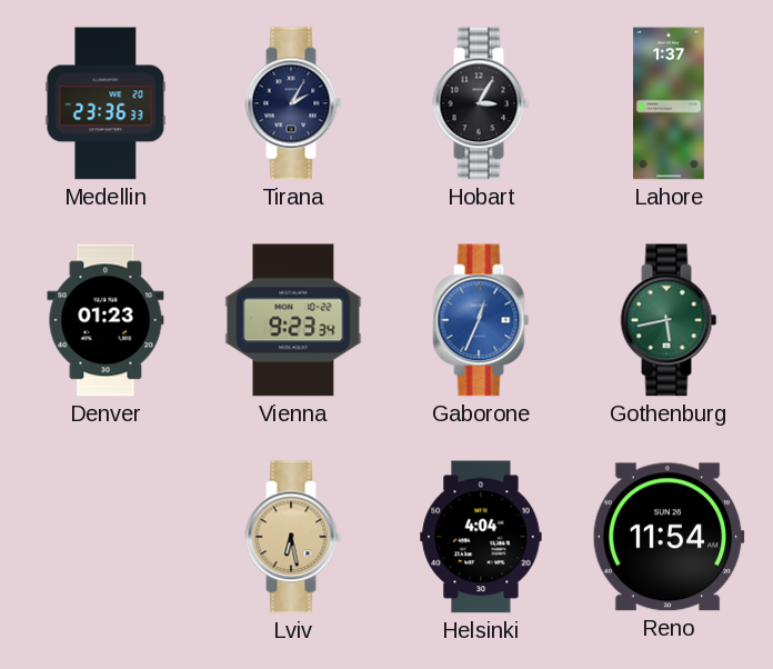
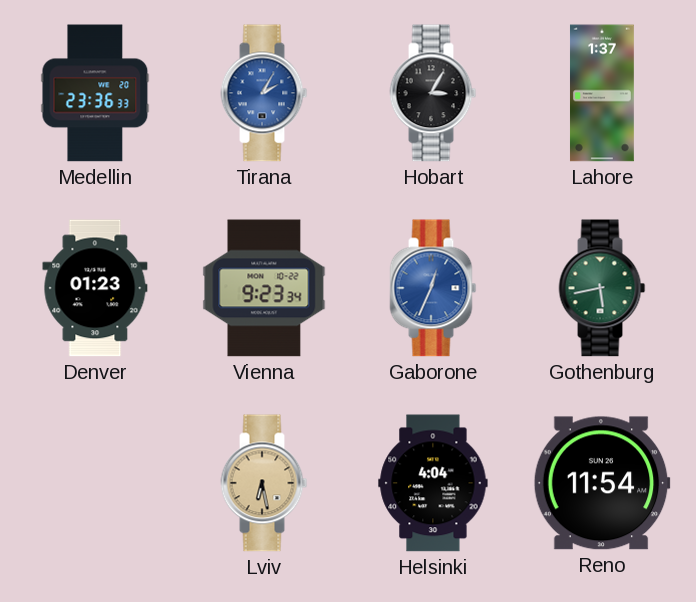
Tirana dial: navy -> blue
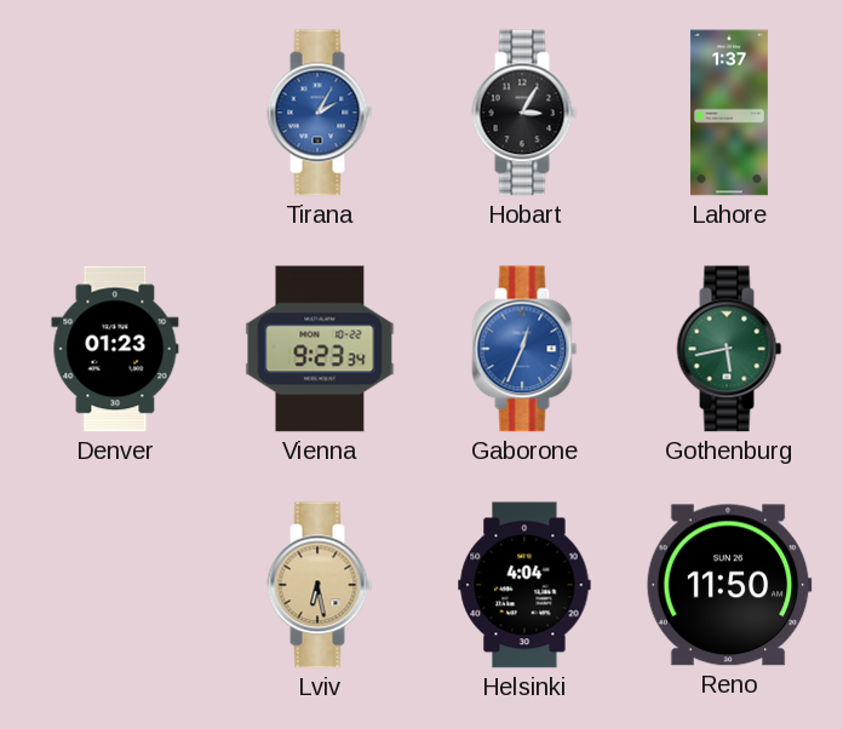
Medellin: 23:36 -> none
Reno: 11:54 -> 11:50
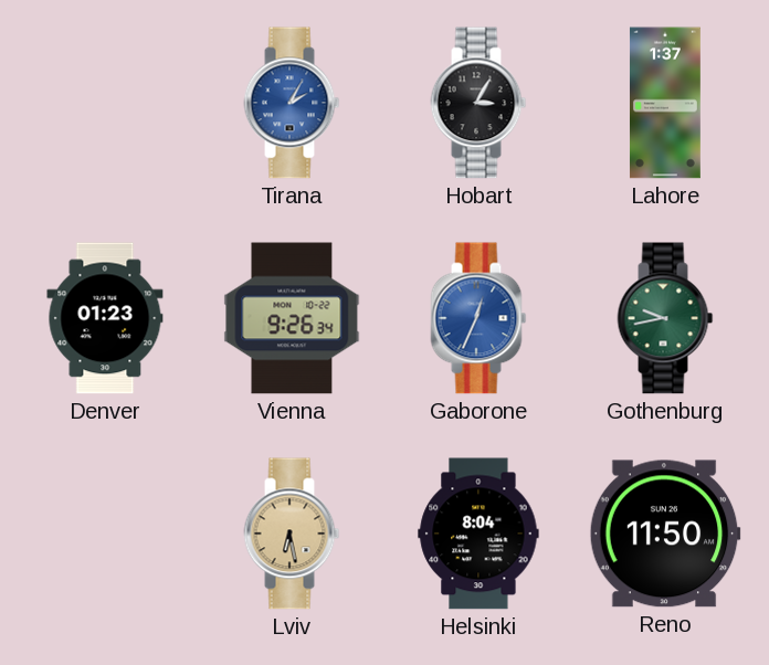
Vienna: 9:23 -> 9:26
Gothenburg: 5:43 -> 9:43
Helsinki: 4:04 -> 8:04
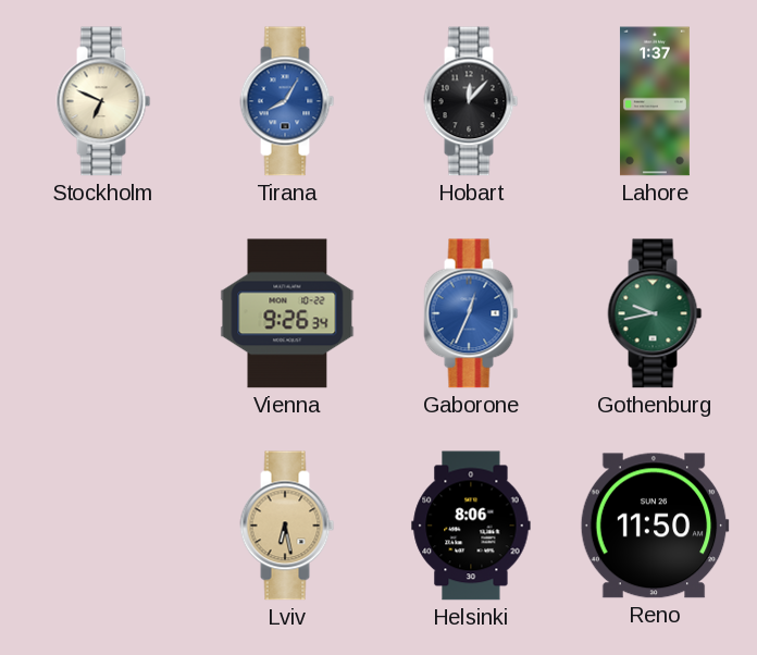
Stockholm: none -> 6:49
Tirana: 2:05 -> 8:05
Hobart: 3:05 -> 12:07
Denver: 01:23 -> none
Helsinki: 8:04 -> 8:06
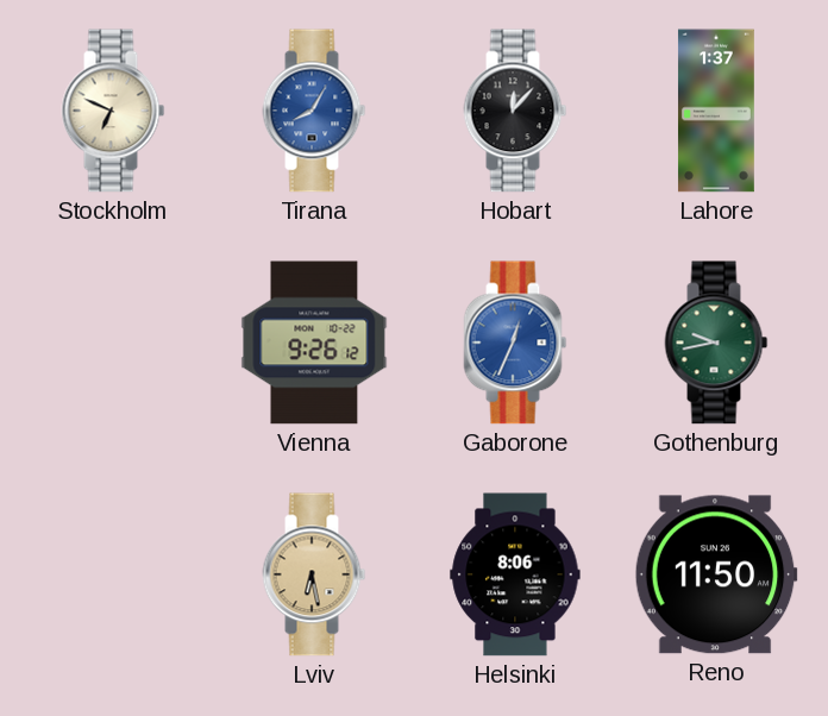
Vienna: 9:26:34 -> 9:26:12
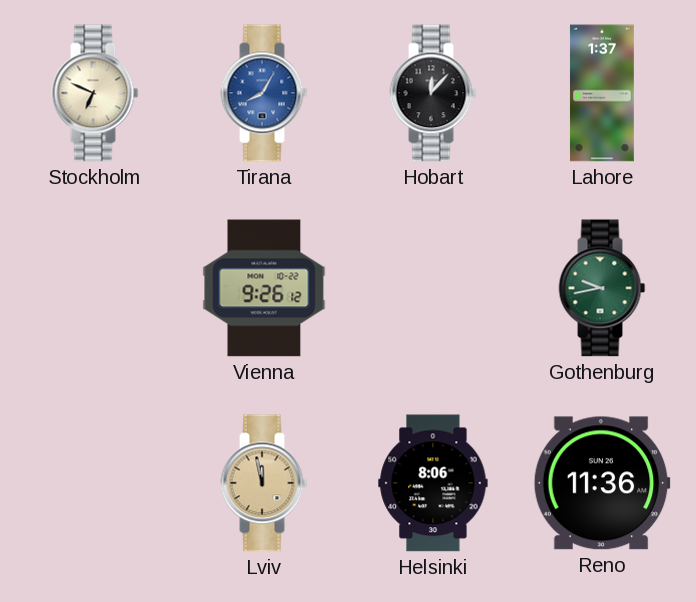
Gaborone: 12:34 -> none
Lviv: 6:28 -> 11:58
Reno: 11:50 -> 11:36
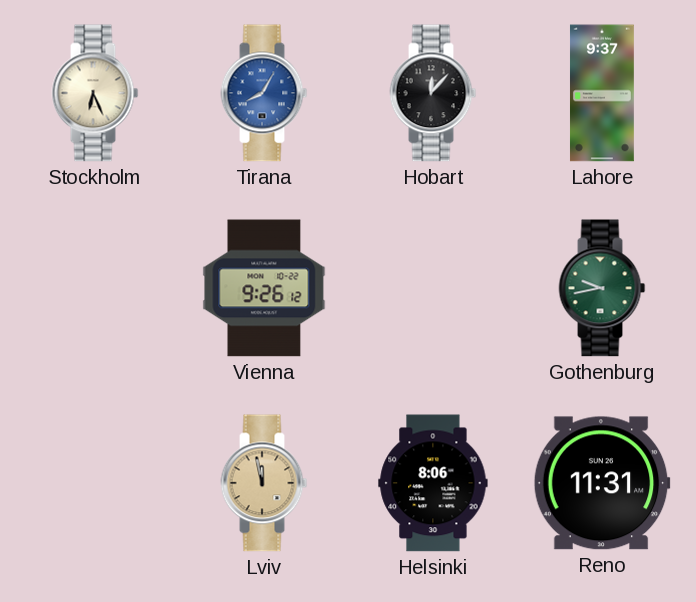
Stockholm: 6:49 -> 6:26
Lahore: 1:37 -> 9:37
Reno: 11:36 -> 11:31
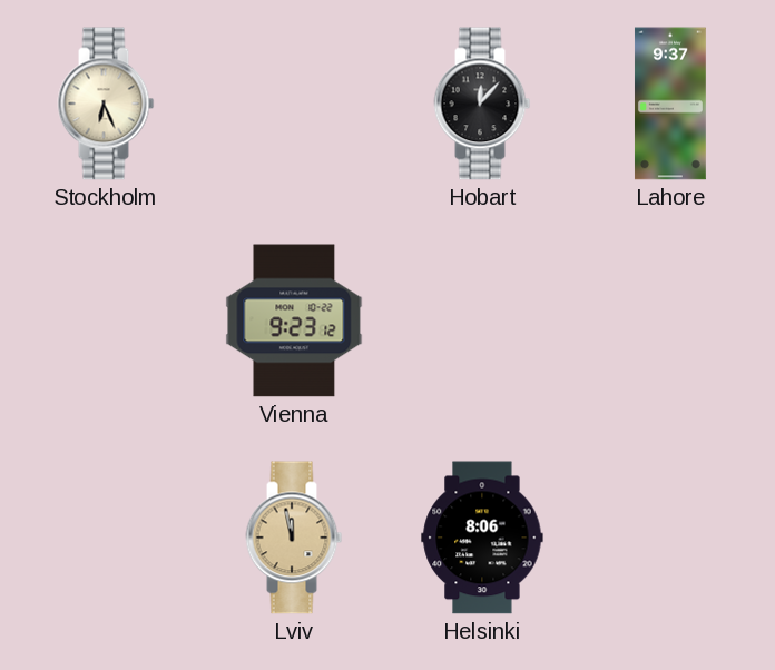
Tirana: 8:05 -> none
Vienna: 9:26 -> 9:23
Gothenburg: 9:43 -> none
Reno: 11:31 -> none
